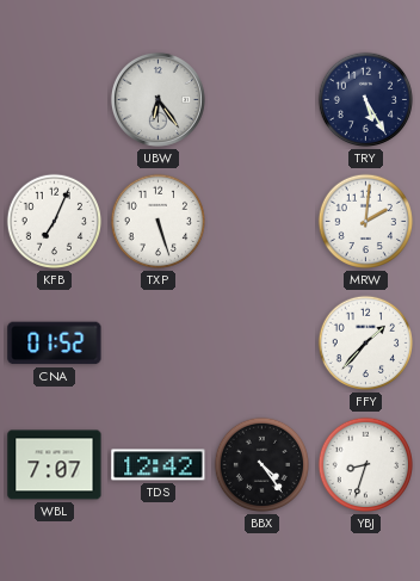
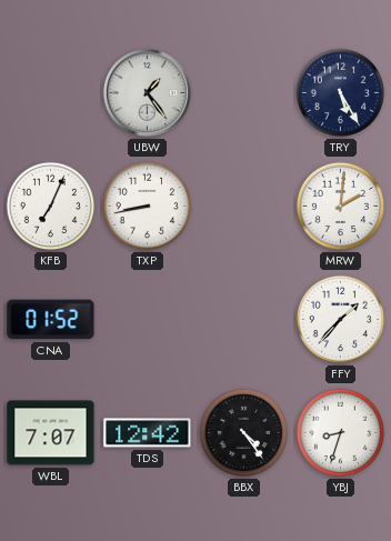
UBW: 6:24 -> 1:24
TXP: 5:27 -> 8:43
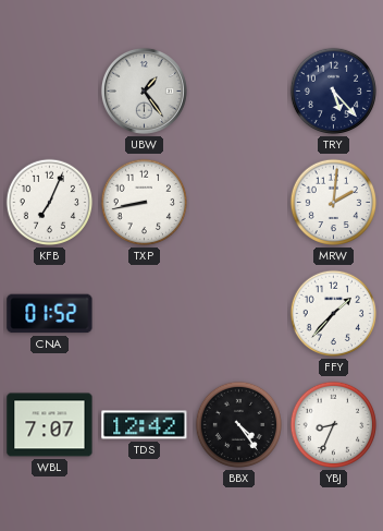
TRY: 5:25 -> 5:23
YBJ: 8:33 -> 8:34
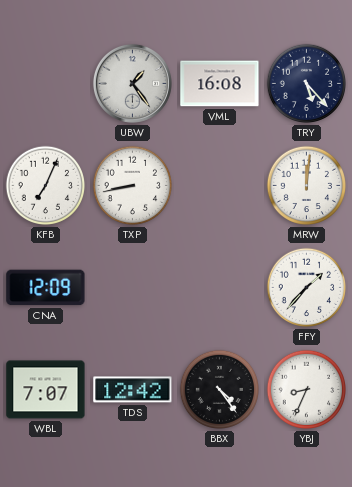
VML: none -> 16:08
MRW: 2:01 -> 12:01
CNA: 01:52 -> 12:09
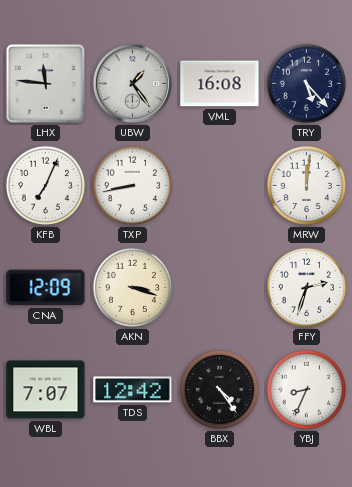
LHX: none -> 11:46
AKN: none -> 3:18
FFY: 1:37 -> 2:33
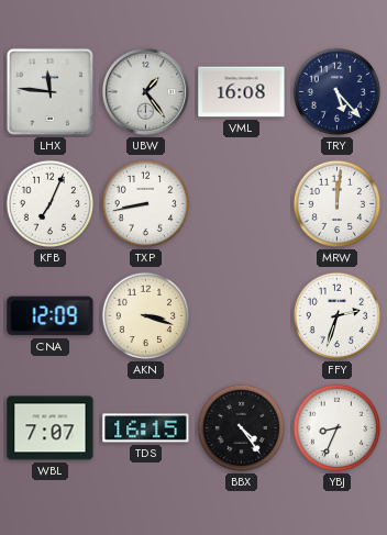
TDS: 12:42 -> 16:15
